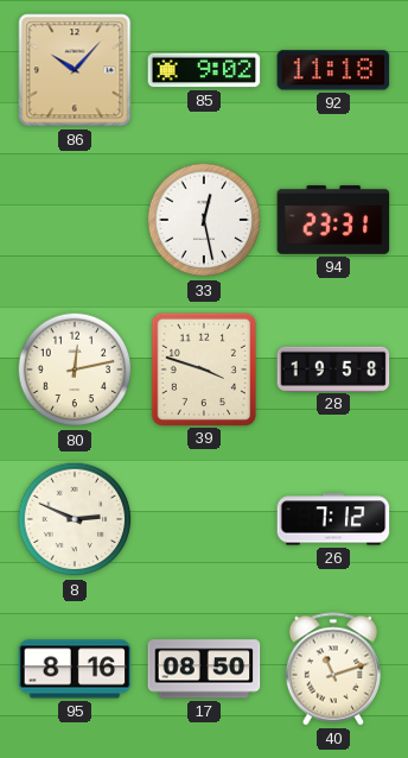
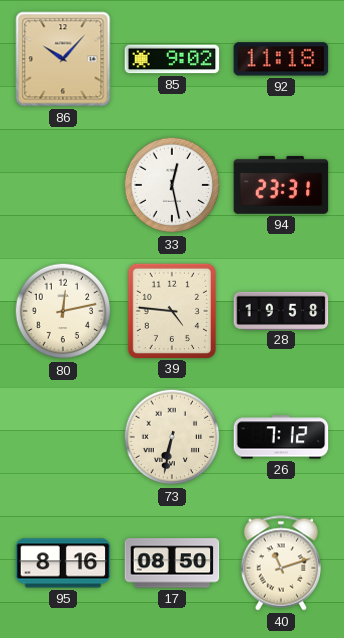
39: 3:48 -> 4:46
8: 2:49 -> none
73: none -> 6:32
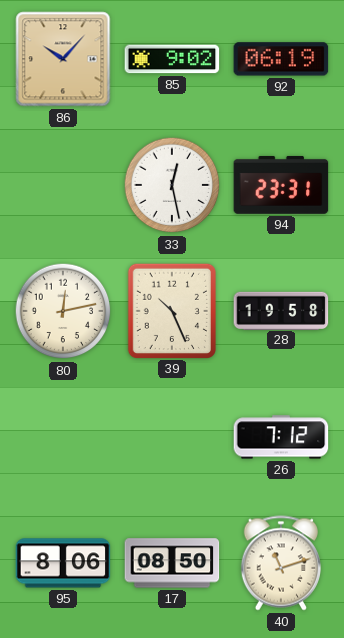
92: 11:18 -> 06:19
39: 4:46 -> 10:26
73: 6:32 -> none
95: 8:16 -> 8:06
